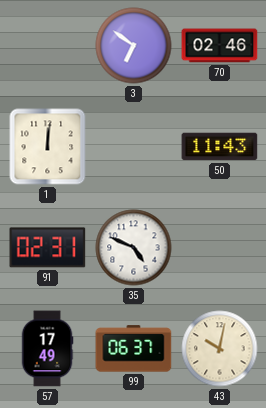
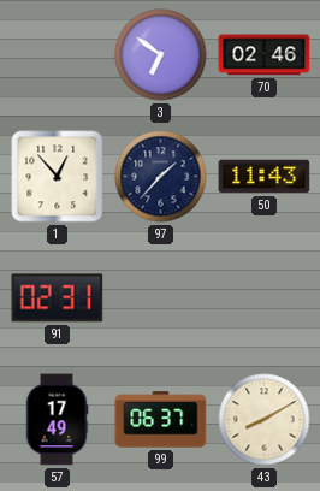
1: 12:01 -> 12:53
97: none -> 1:37
35: 4:49 -> none
43: 10:02 -> 8:10
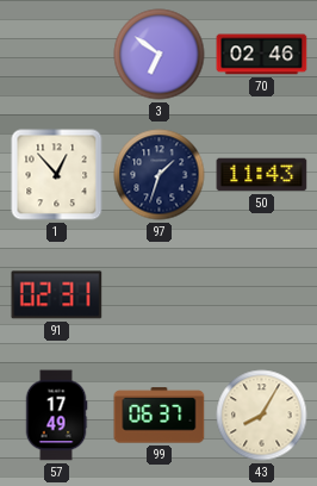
97: 1:37 -> 1:33
43: 8:10 -> 8:05
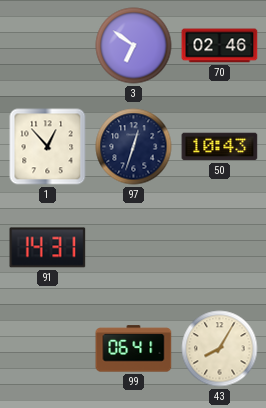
97: 1:33 -> 12:33
50: 11:43 -> 10:43
91: 02:31 -> 14:31
57: 17:49 -> none
99: 06:37 -> 06:41
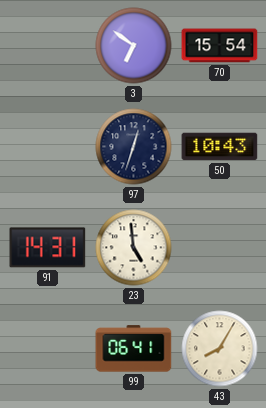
70: 02:46 -> 15:54
1: 12:53 -> none
23: none -> 4:59
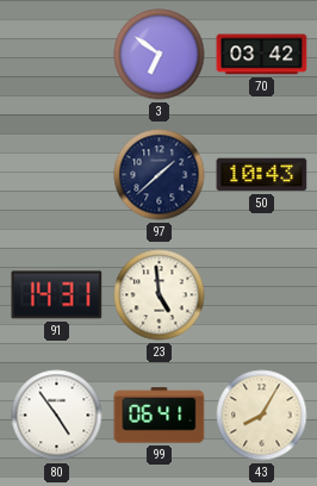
70: 15:54 -> 03:42
97: 12:33 -> 1:38
80: none -> 4:54
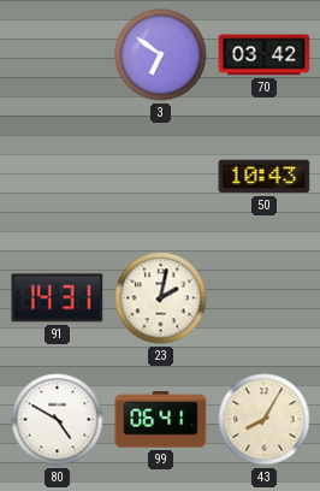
97: 1:38 -> none
23: 4:59 -> 2:02
80: 4:54 -> 4:50
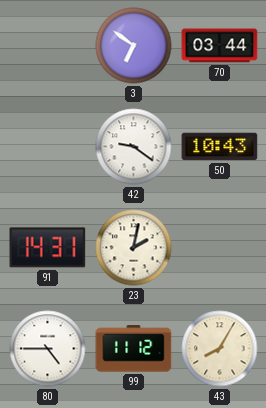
70: 03:42 -> 03:44
42: none -> 9:21
80: 4:50 -> 4:45
99: 06:41 -> 11:12
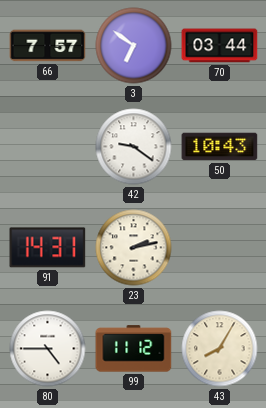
66: none -> 7:57
23: 2:02 -> 2:13
